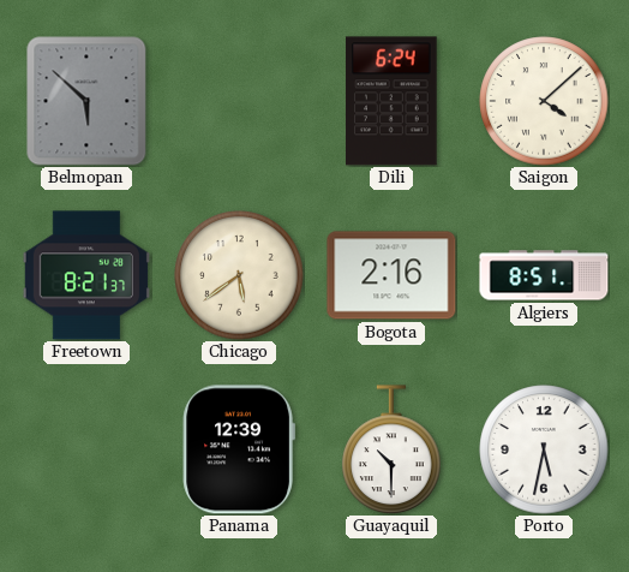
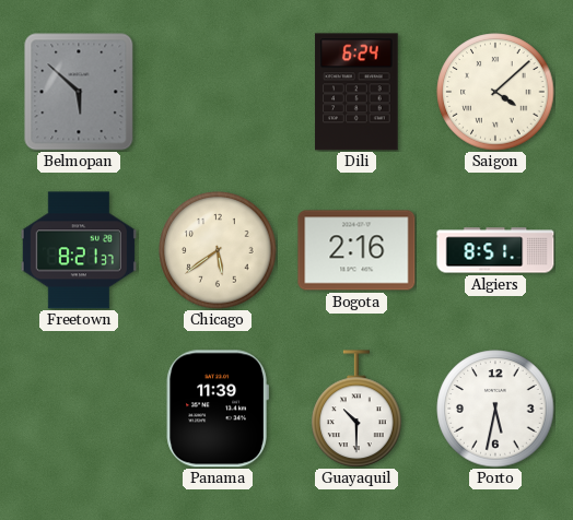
Panama: 12:39 -> 11:39
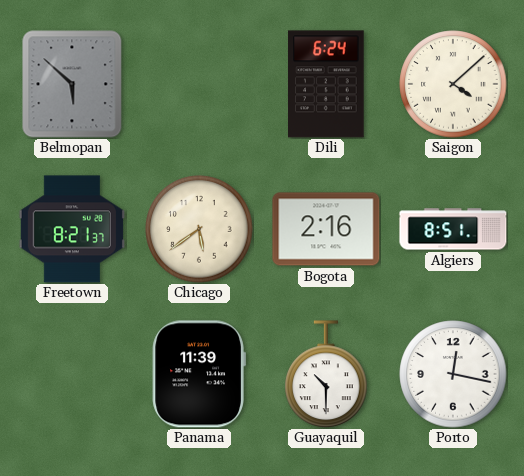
Porto: 5:32 -> 12:17
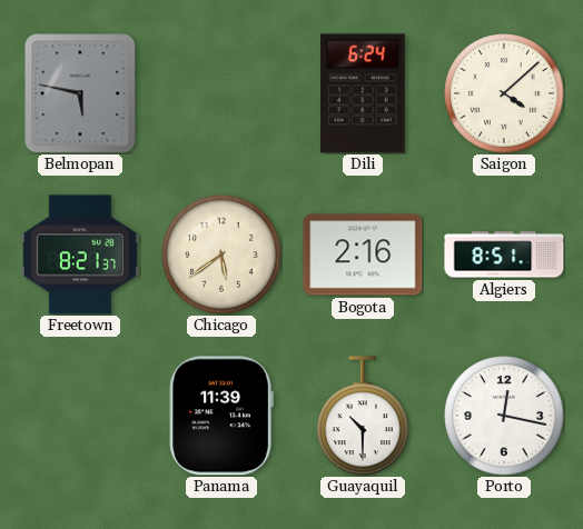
Belmopan: 5:52 -> 5:47
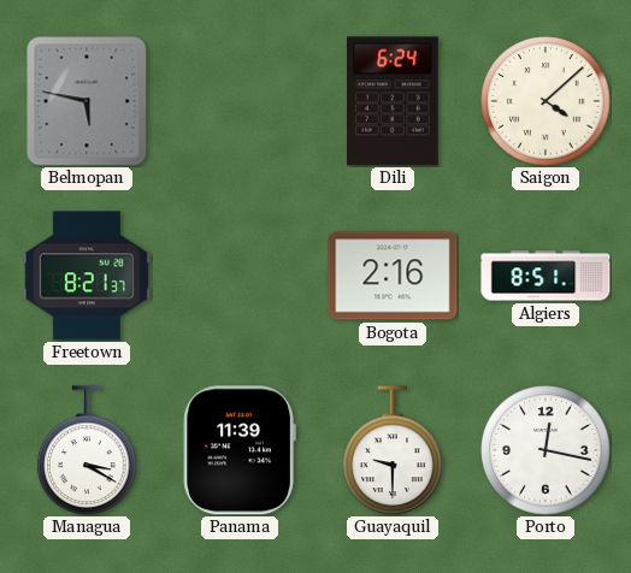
Chicago: 5:39 -> none
Managua: none -> 3:20
Guayaquil: 10:30 -> 9:30
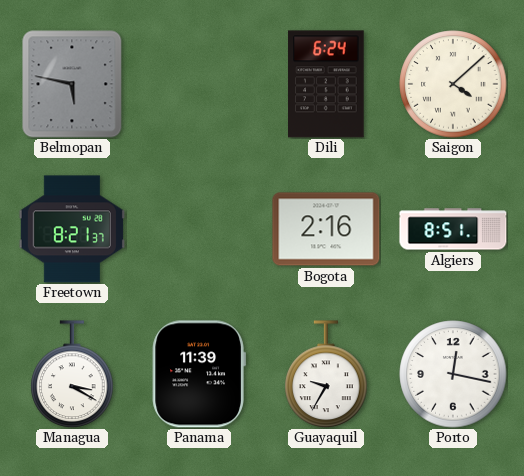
Guayaquil: 9:30 -> 9:35
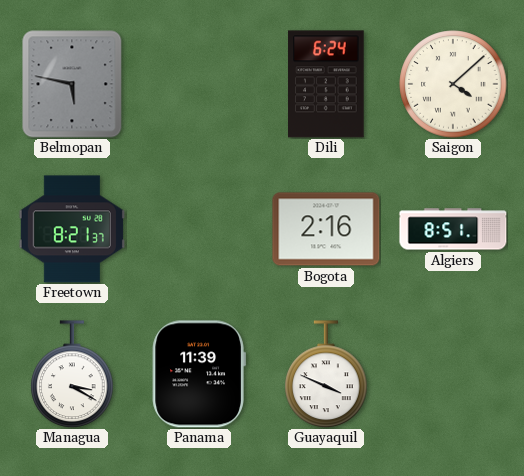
Guayaquil: 9:35 -> 3:49
Porto: 12:17 -> none
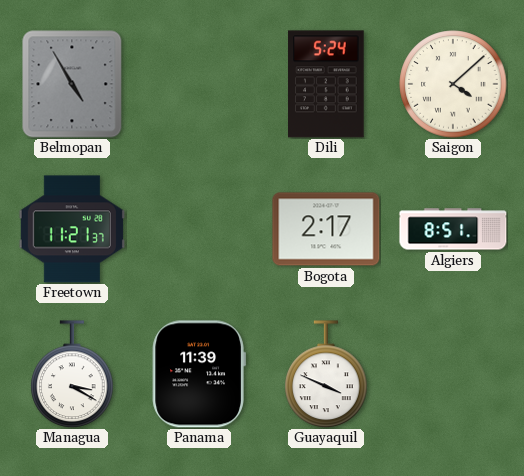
Belmopan: 5:47 -> 4:55
Dili: 6:24 -> 5:24
Freetown: 8:21 -> 11:21
Bogota: 2:16 -> 2:17
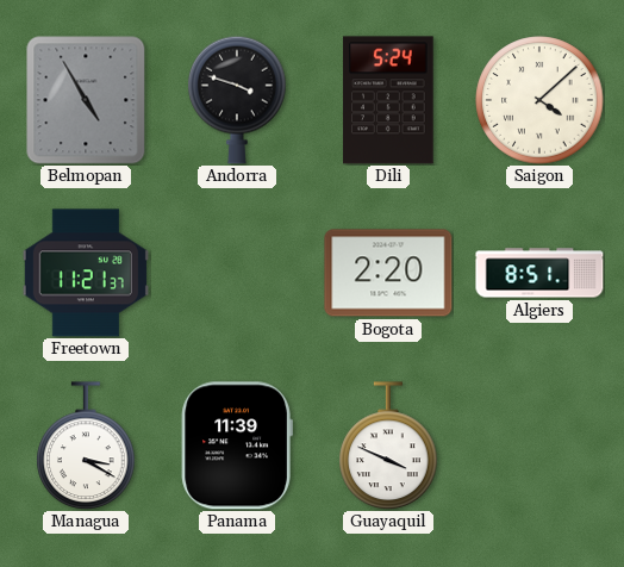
Andorra: none -> 3:48
Bogota: 2:17 -> 2:20
